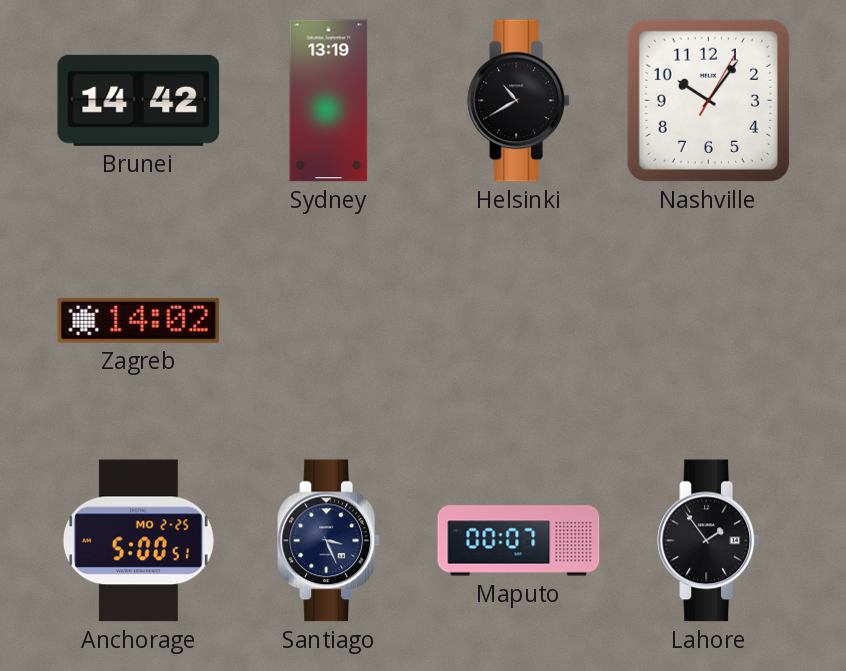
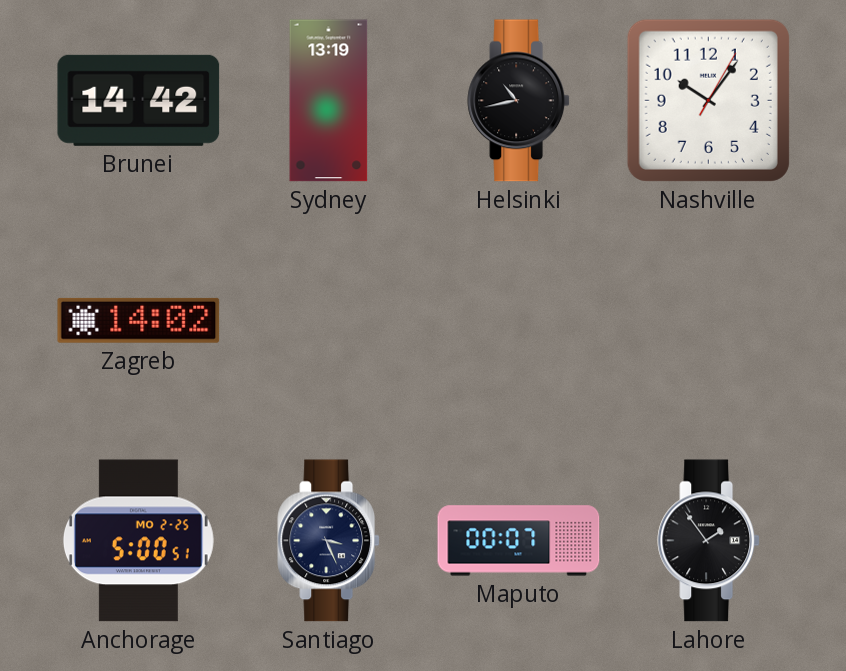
Helsinki: 10:40 -> 10:43
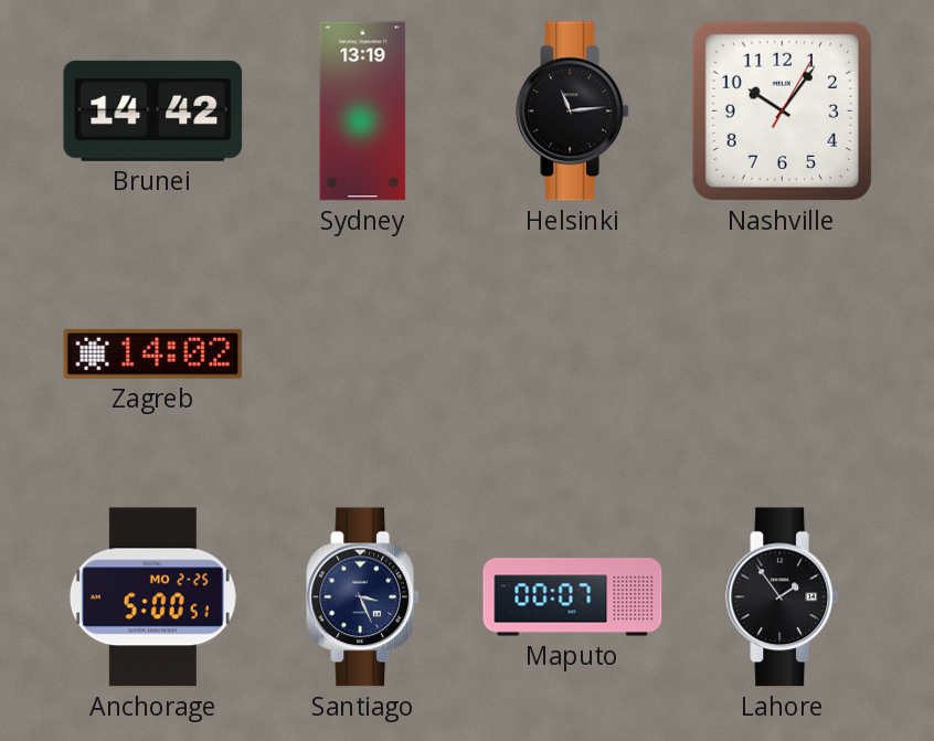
Helsinki: 10:43 -> 11:14
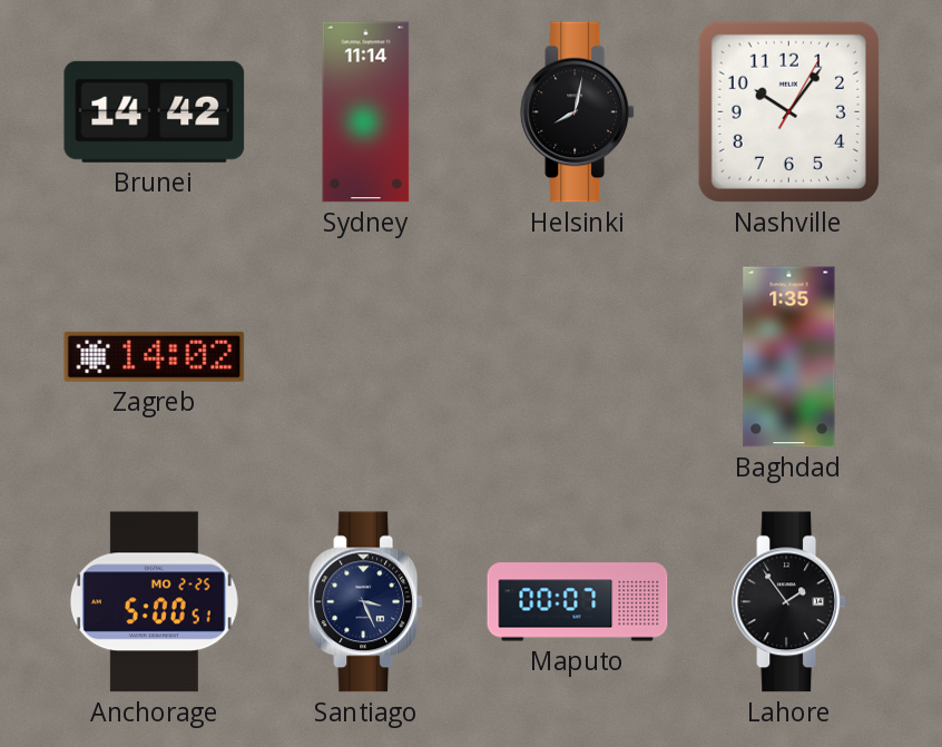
Sydney: 13:19 -> 11:14
Helsinki: 11:14 -> 8:02
Baghdad: none -> 1:35
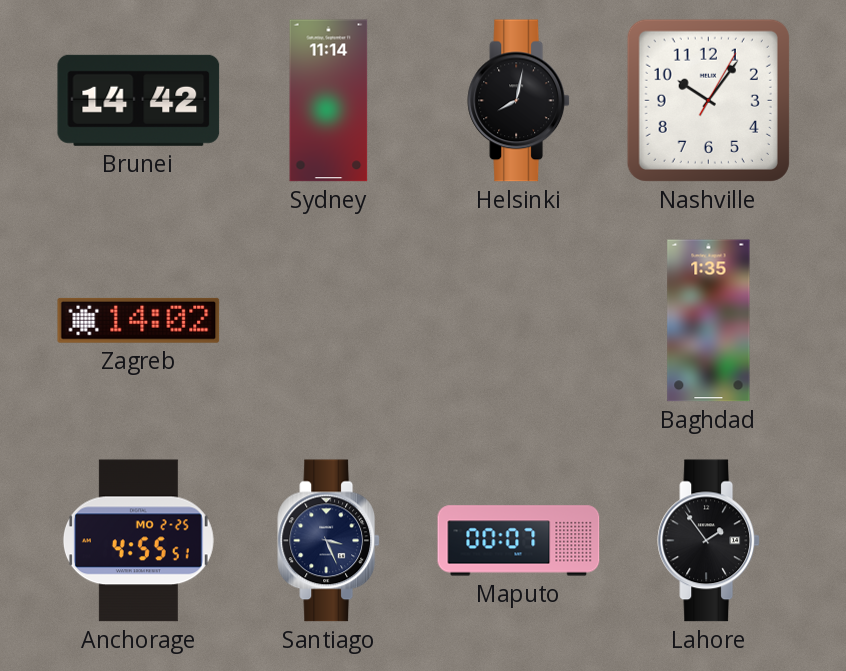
Anchorage: 5:00 -> 4:55
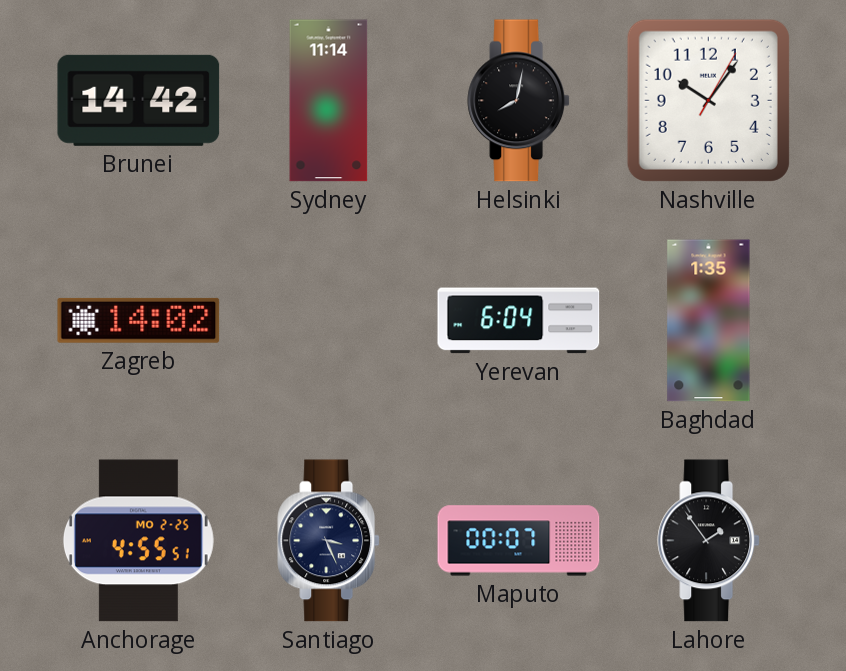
Yerevan: none -> 6:04
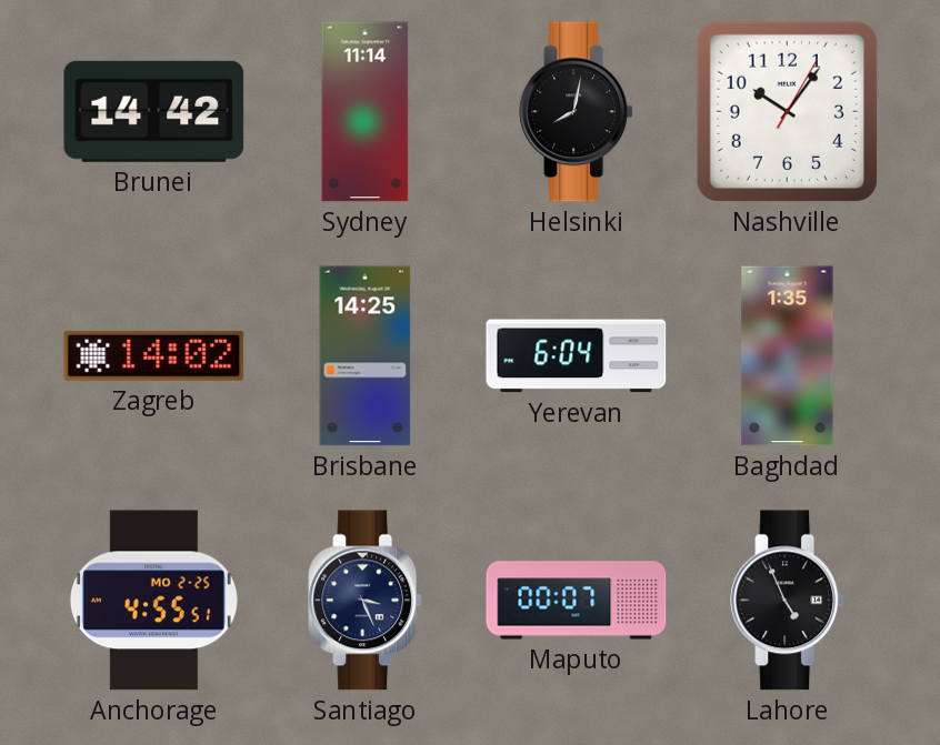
Brisbane: none -> 14:25
Lahore: 1:54 -> 4:56
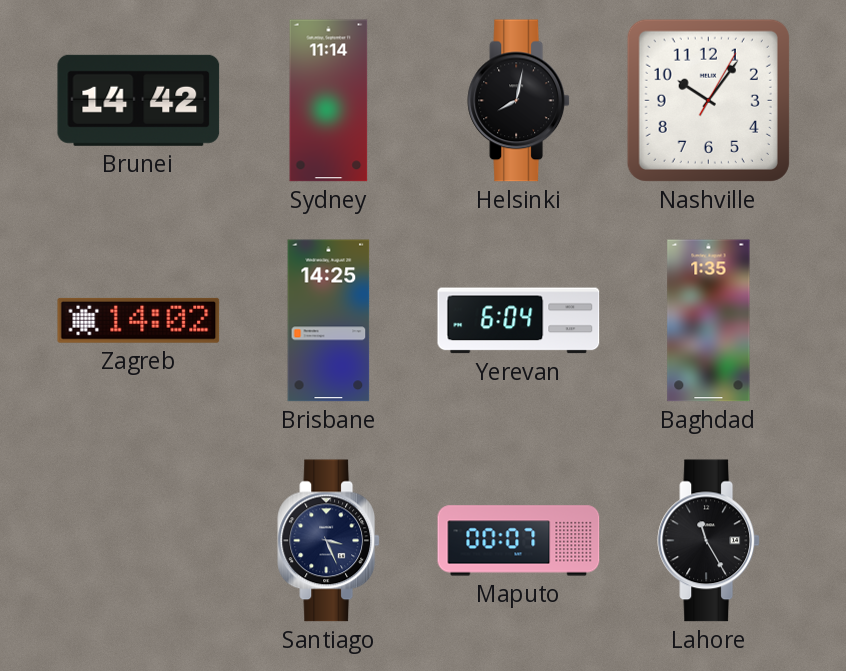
Anchorage: 4:55 -> none
Lahore: 4:56 -> 11:25
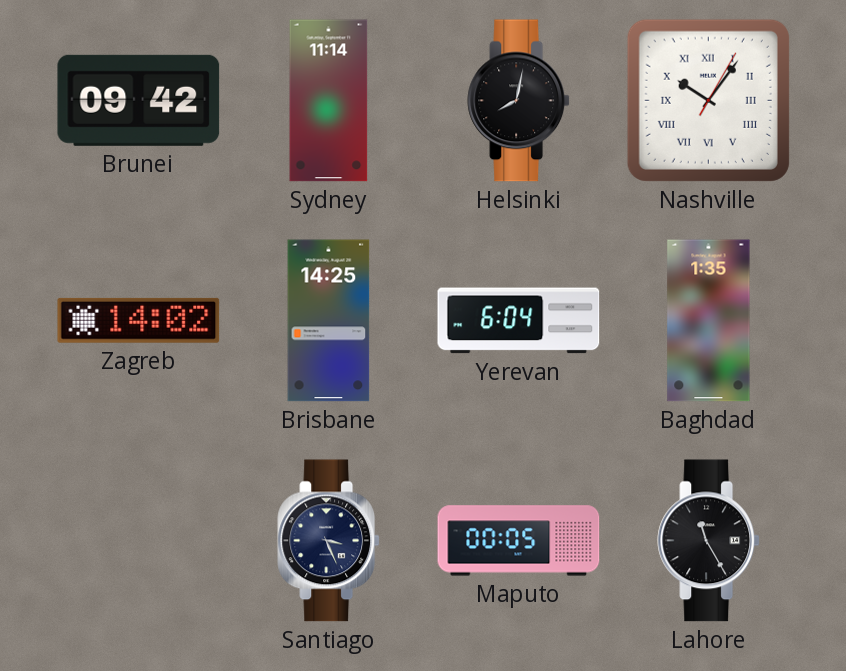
Brunei: 14:42 -> 09:42
Nashville numerals: Arabic -> Roman
Maputo: 00:07 -> 00:05
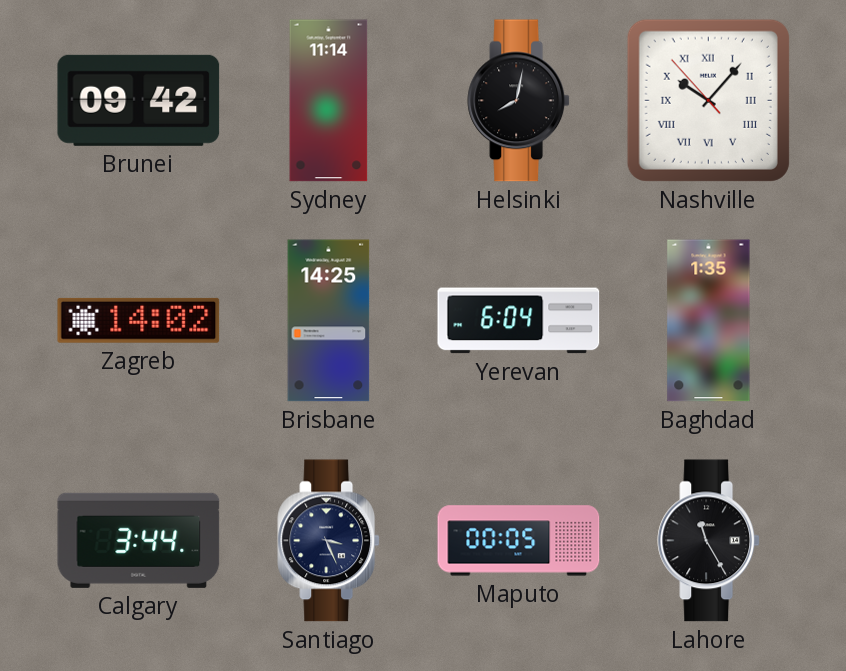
Nashville: 10:06:05 -> 10:06:53
Calgary: none -> 3:44
